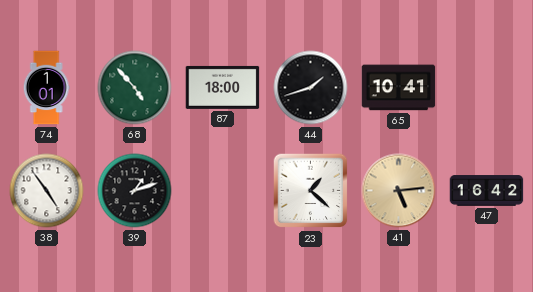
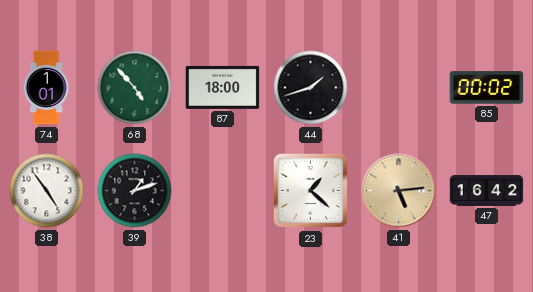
65: 10:41 -> none
85: none -> 00:02
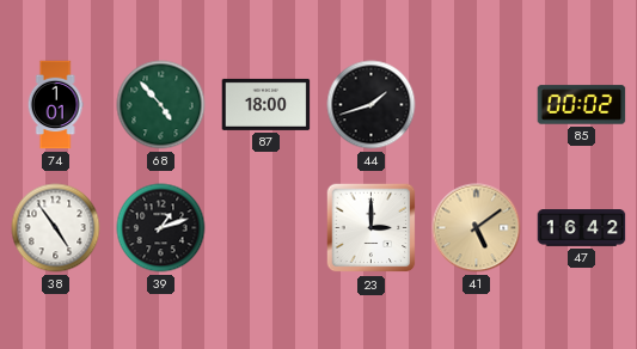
23: 1:22 -> 3:00
41: 5:14 -> 5:09
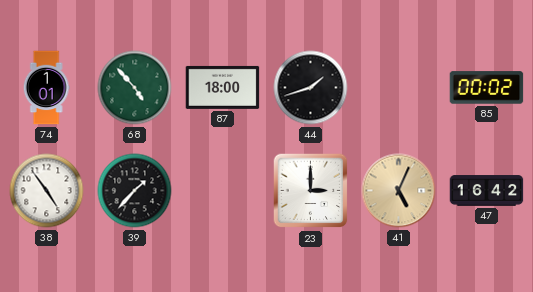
39: 1:12 -> 1:37
41: 5:09 -> 5:04
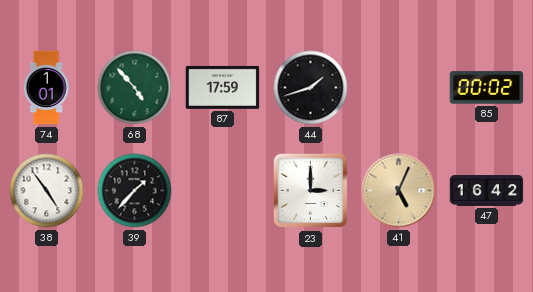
87: 18:00 -> 17:59
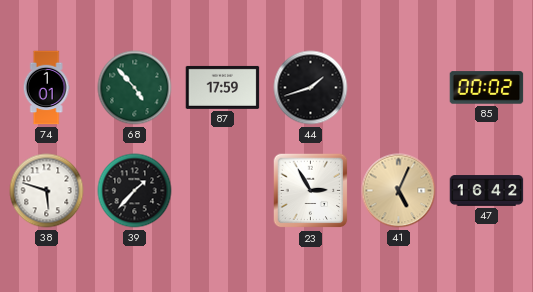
38: 4:54 -> 5:48
23: 3:00 -> 2:55
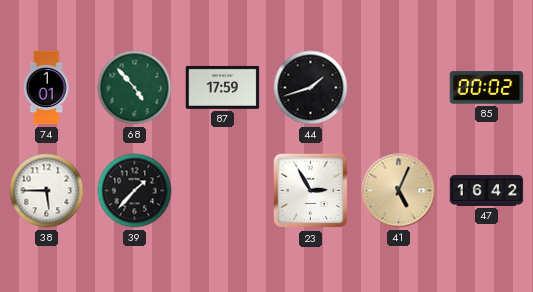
38: 5:48 -> 5:45
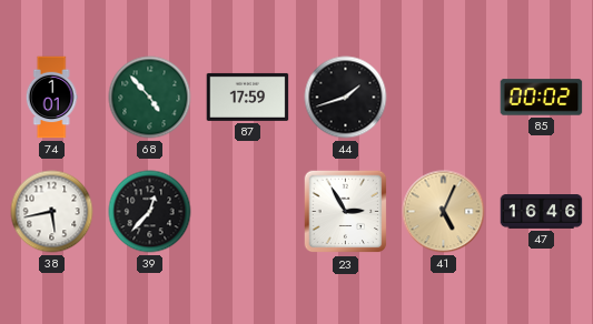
38: 5:45 -> 5:43
39: 1:37 -> 12:37
47: 16:42 -> 16:46
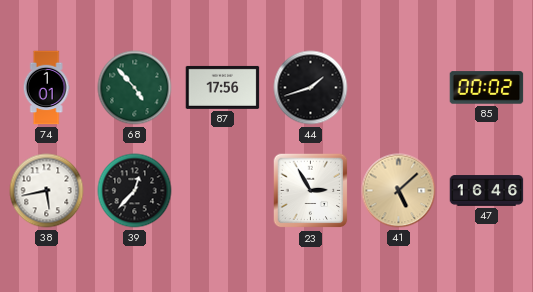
87: 17:59 -> 17:56
41: 5:04 -> 5:08
